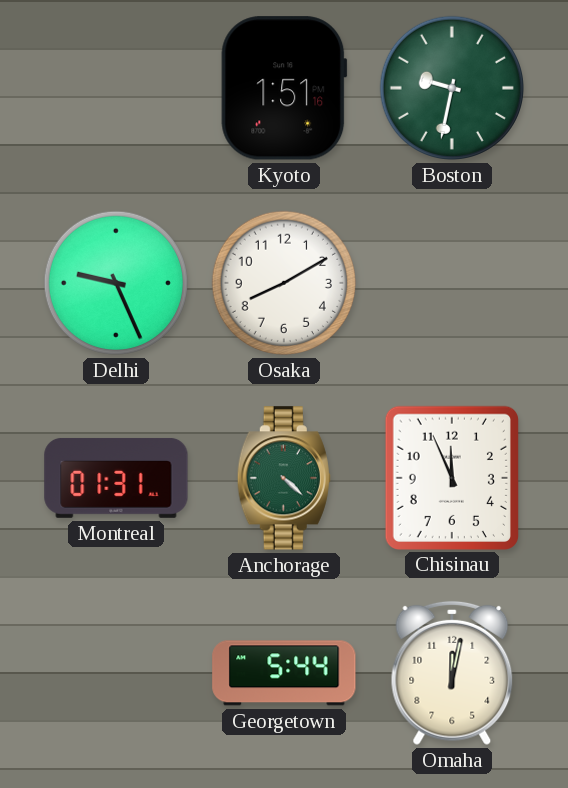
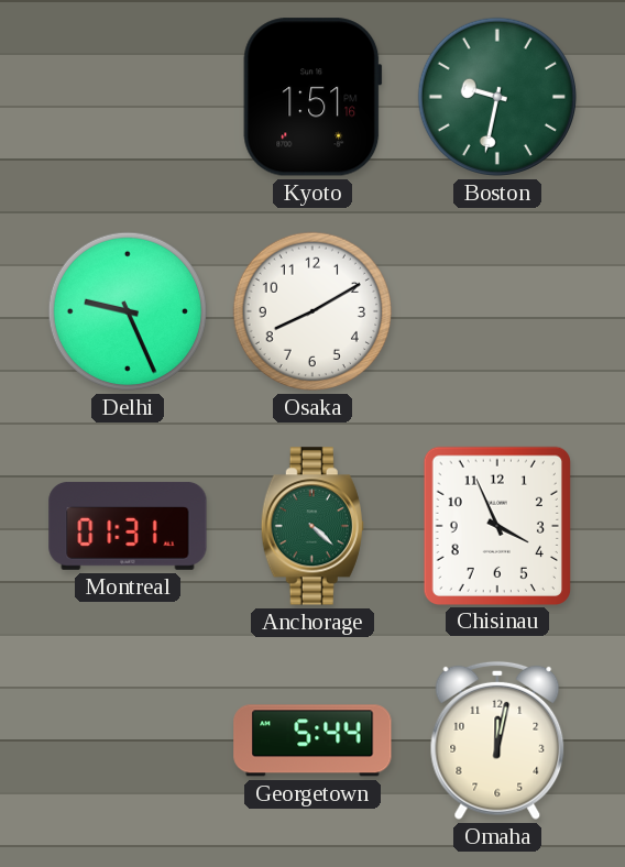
Chisinau: 11:56 -> 3:56
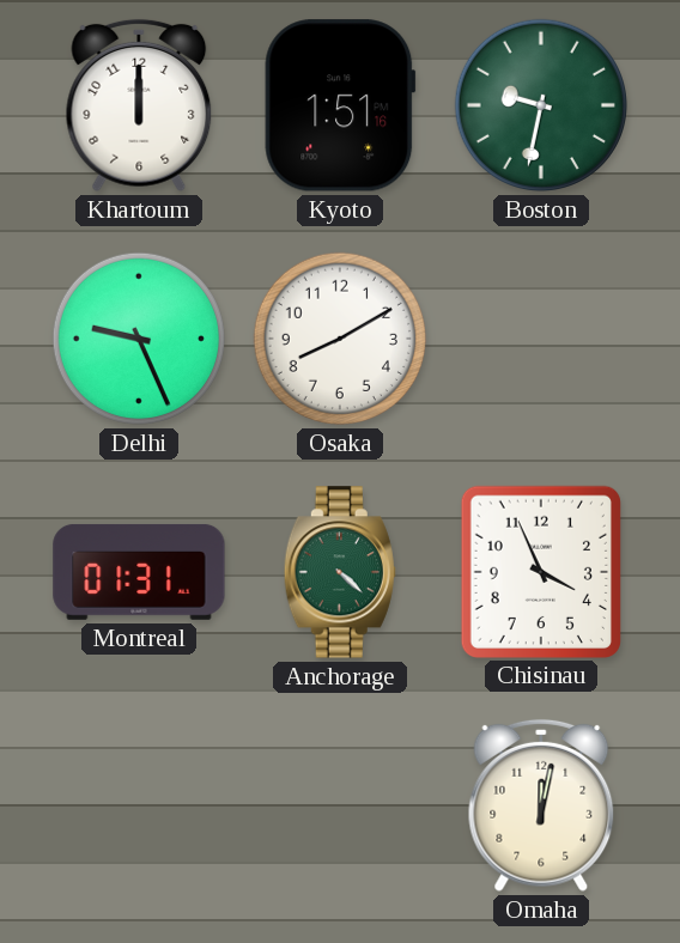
Khartoum: none -> 12:00
Georgetown: 5:44 -> none
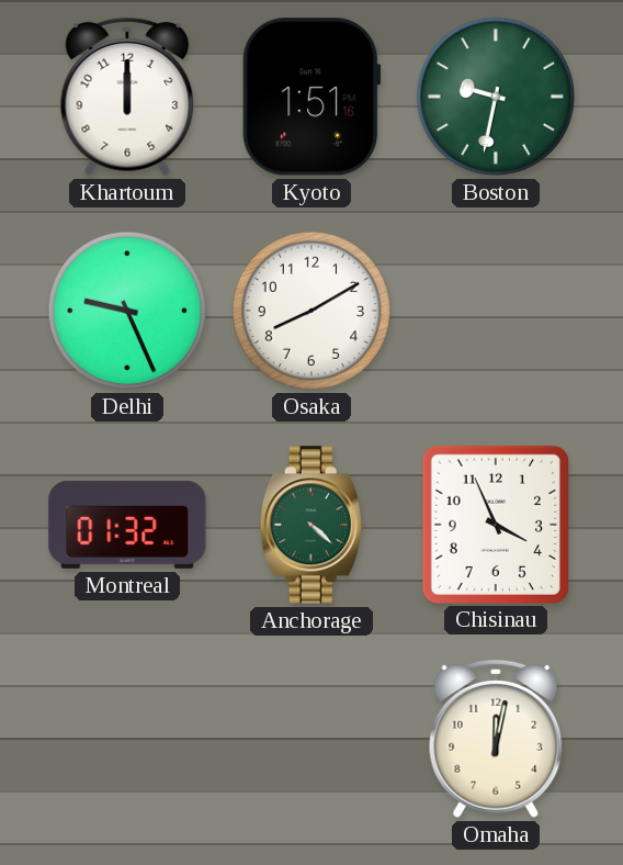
Montreal: 01:31 -> 01:32
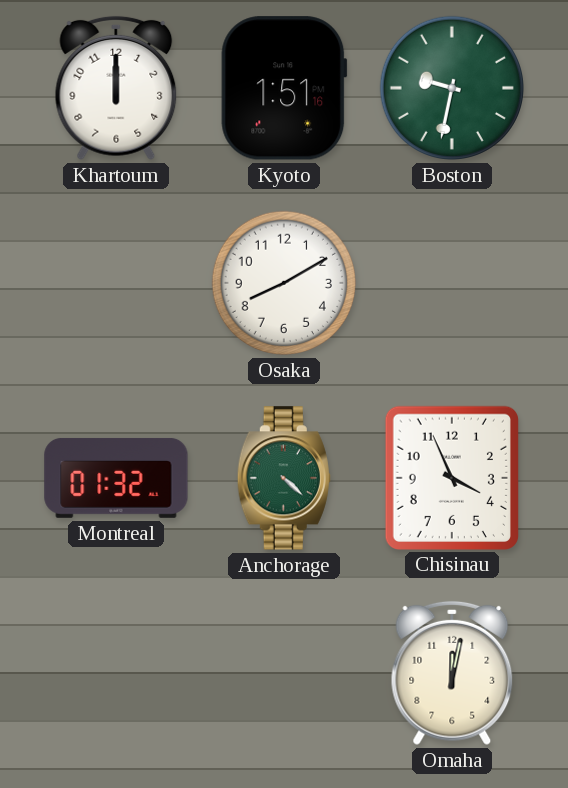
Delhi: 9:26 -> none
